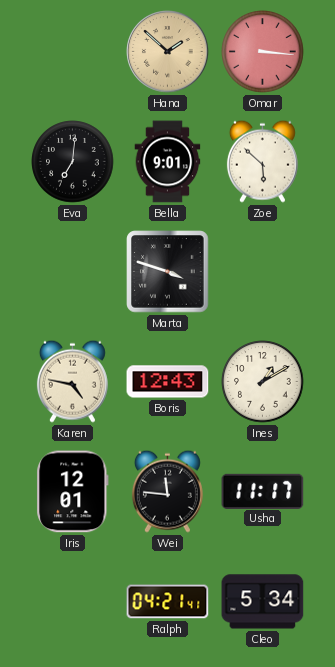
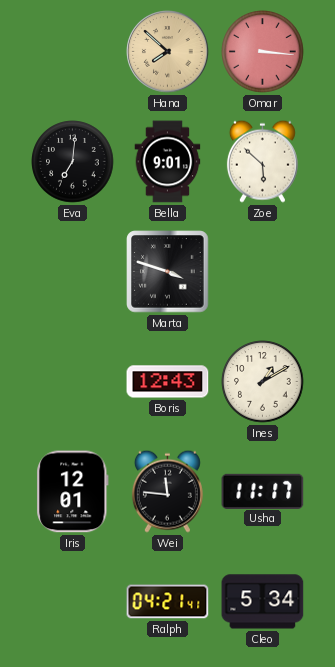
Hana: 1:52 -> 7:52
Karen: 4:47 -> none
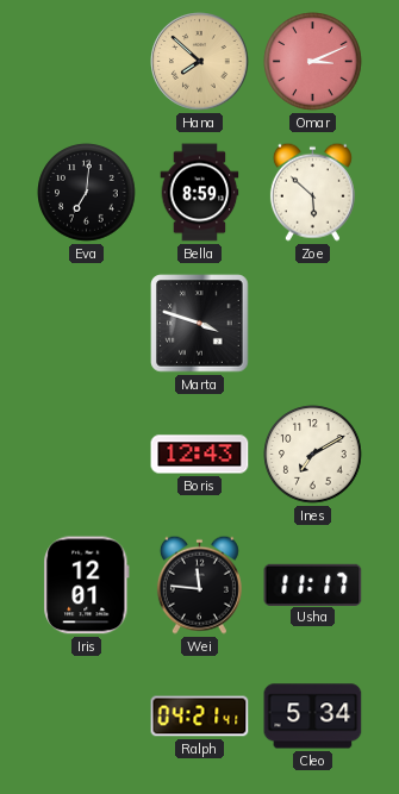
Omar: 3:16 -> 3:11
Bella: 9:01 -> 8:59
Ines: 1:10 -> 7:10
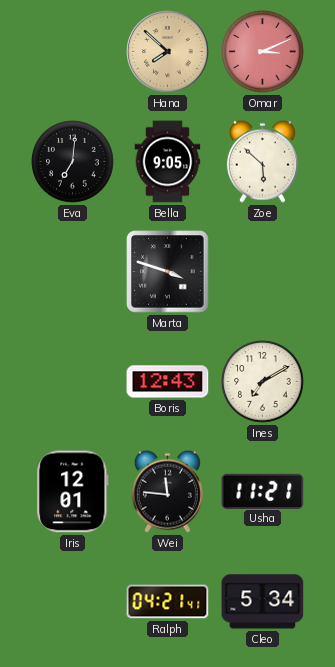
Bella: 8:59 -> 9:05
Usha: 11:17 -> 11:21
